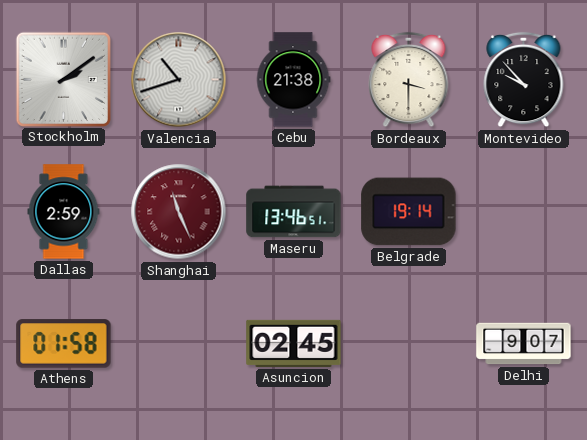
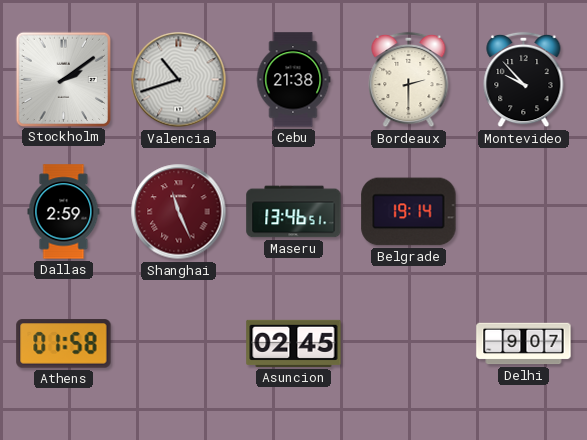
Bordeaux: 3:30 -> 2:30
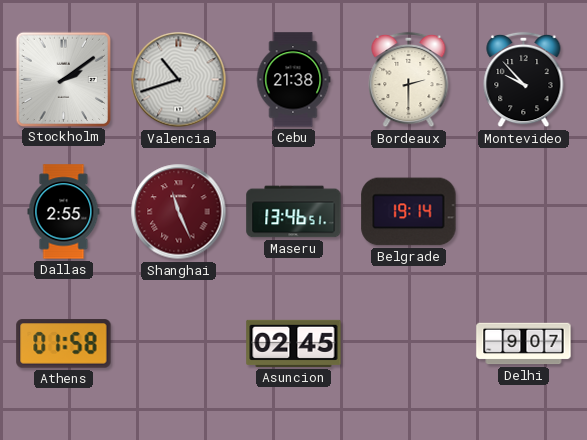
Dallas: 2:59 -> 2:55
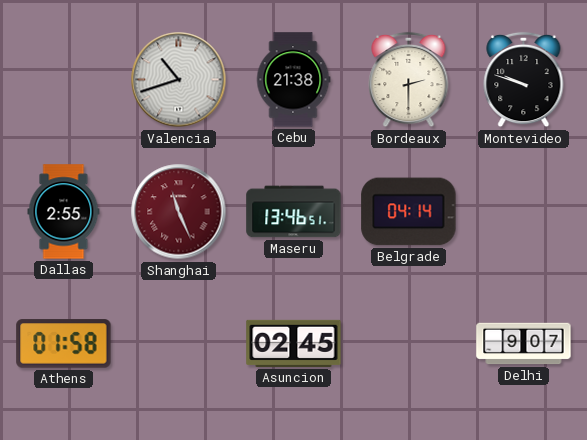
Stockholm: 2:09 -> none
Montevideo: 9:53 -> 9:48
Belgrade: 19:14 -> 04:14
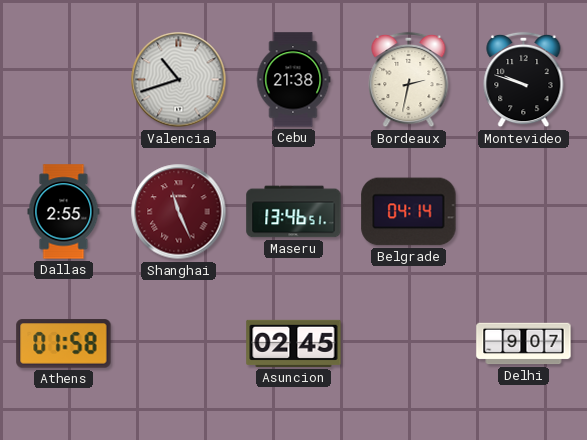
Bordeaux: 2:30 -> 2:32
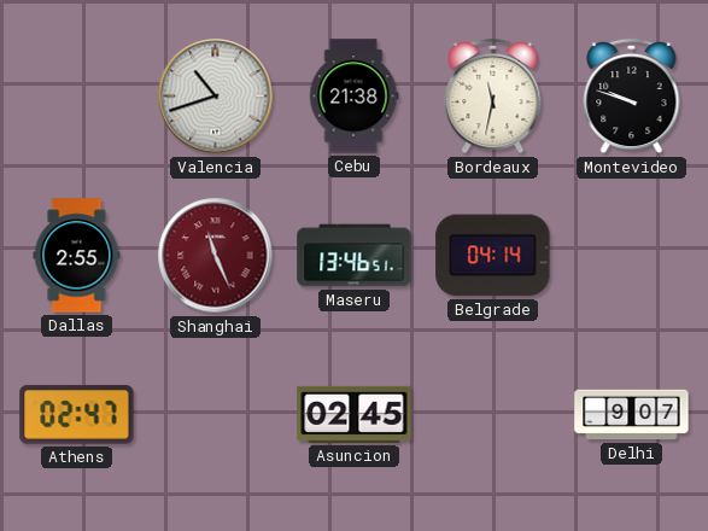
Bordeaux: 2:32 -> 11:32
Athens: 01:58 -> 02:47
